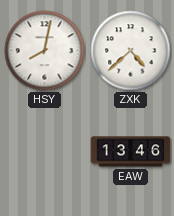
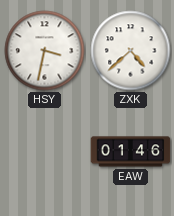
HSY: 8:02 -> 3:32
EAW: 13:46 -> 01:46
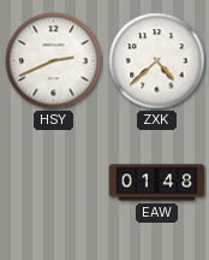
HSY: 3:32 -> 2:41
EAW: 01:46 -> 01:48
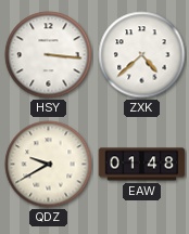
HSY: 2:41 -> 3:16
QDZ: none -> 9:40
